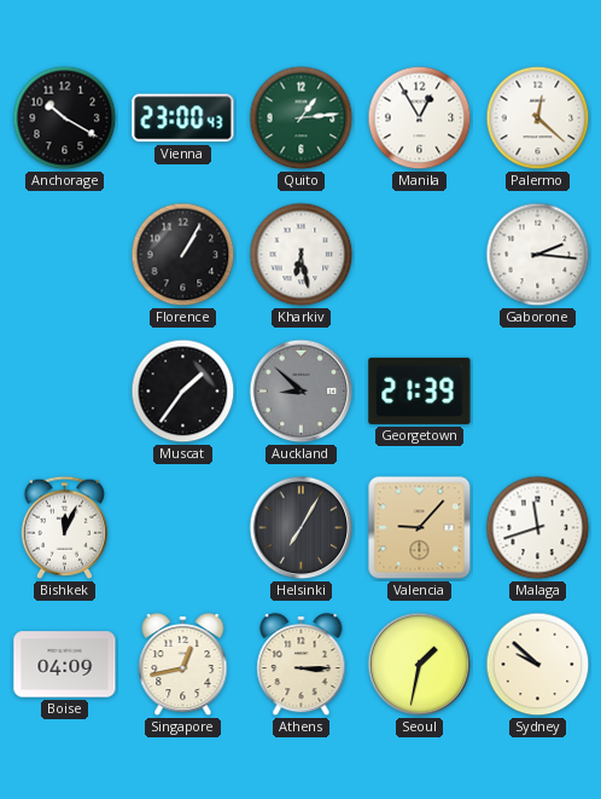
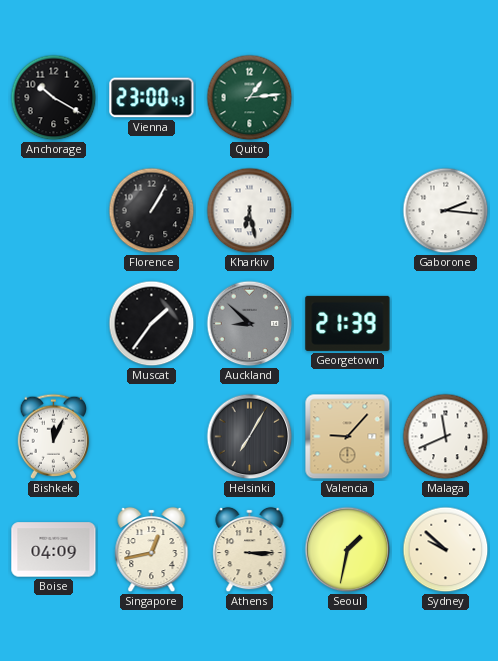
Manila: 12:55 -> none
Palermo: 12:22 -> none
Malaga: 11:42 -> 11:41
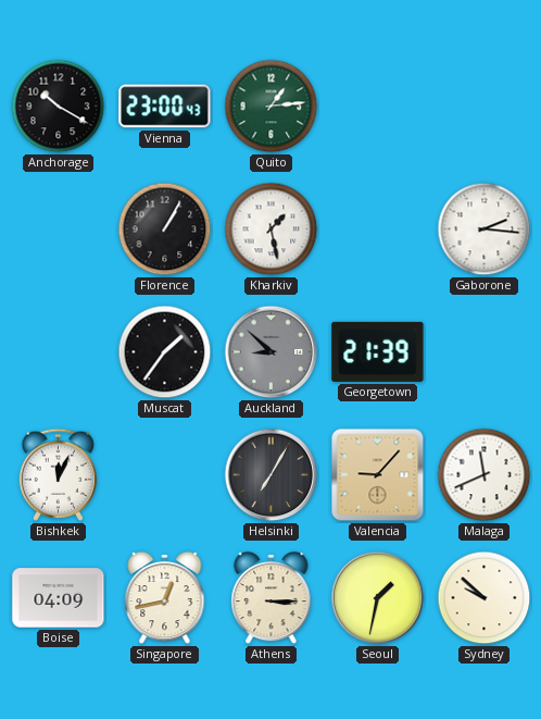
Kharkiv: 6:28 -> 1:28
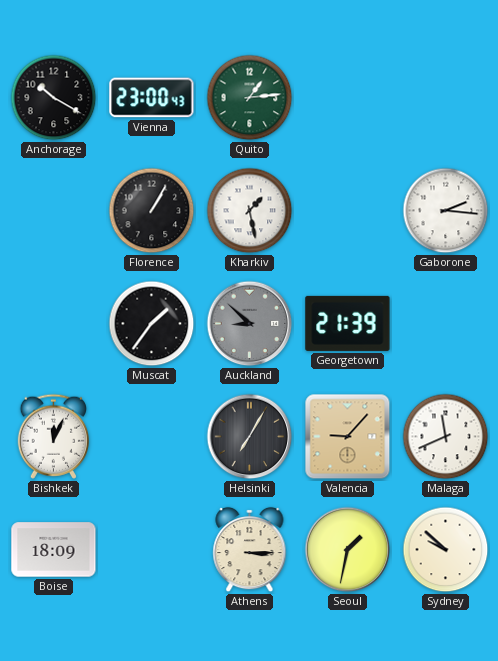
Boise: 04:09 -> 18:09
Singapore: 12:43 -> none
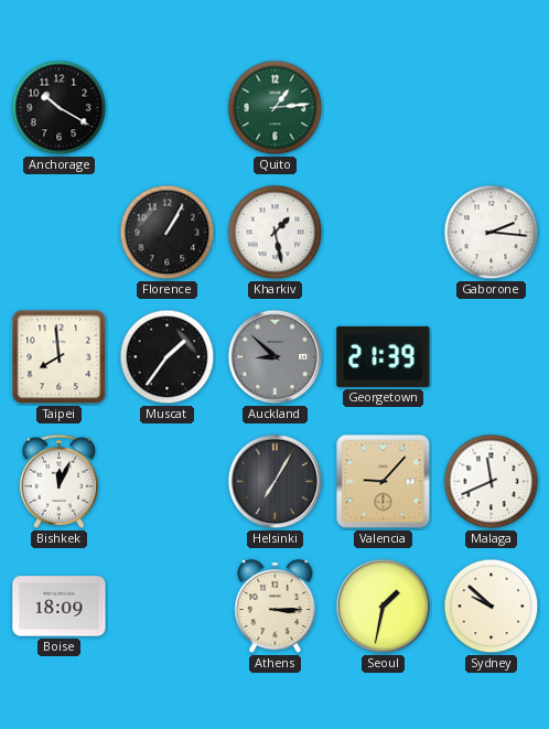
Vienna: 23:00 -> none
Taipei: none -> 7:59
